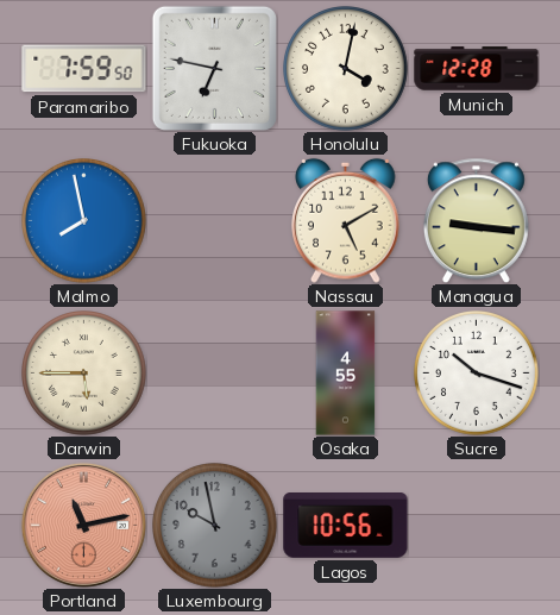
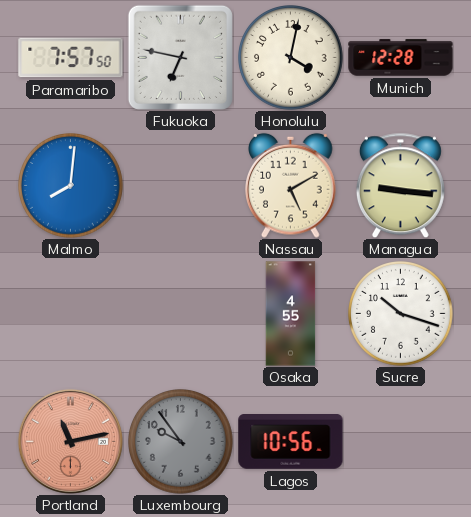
Paramaribo: 7:59 -> 7:57
Malmo: 7:58 -> 8:01
Darwin: 5:45 -> none
Luxembourg: 9:58 -> 9:54
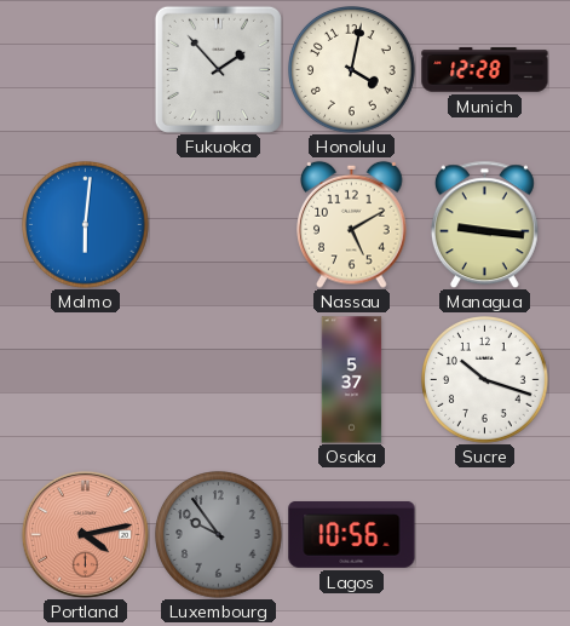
Paramaribo: 7:57 -> none
Fukuoka: 6:47 -> 1:53
Malmo: 8:01 -> 6:01
Osaka: 4:55 -> 5:37
Portland: 11:13 -> 4:13
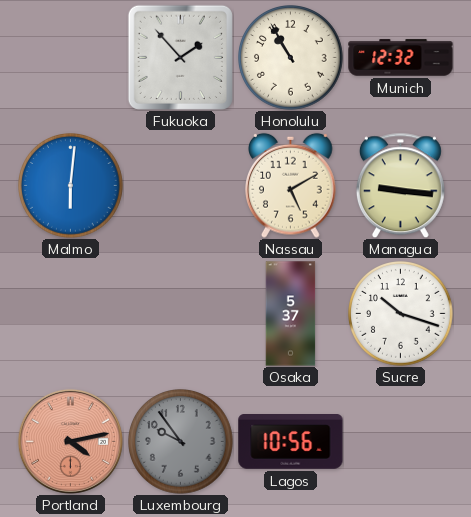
Honolulu: 4:02 -> 10:55
Munich: 12:28 -> 12:32
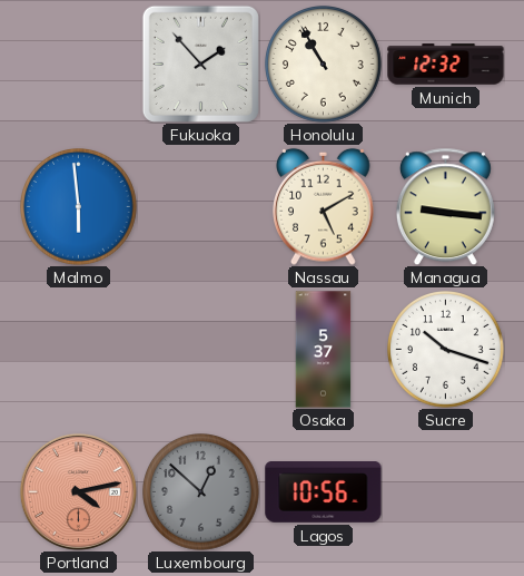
Malmo: 6:01 -> 5:59
Luxembourg: 9:54 -> 12:52
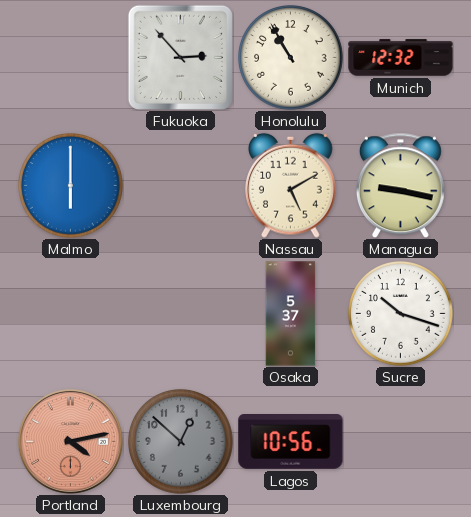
Fukuoka: 1:53 -> 2:53
Malmo: 5:59 -> 6:00
Managua: 9:16 -> 9:17
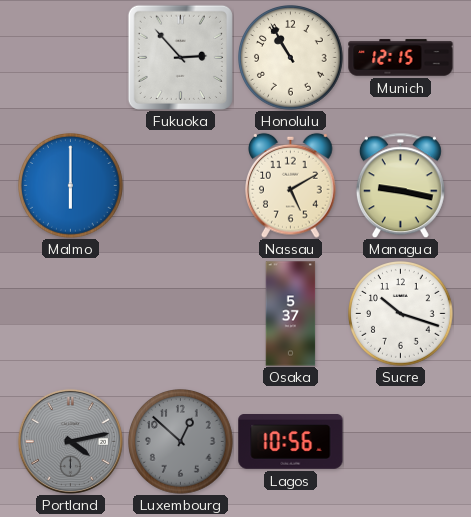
Munich: 12:32 -> 12:15
Portland dial: salmon -> grey
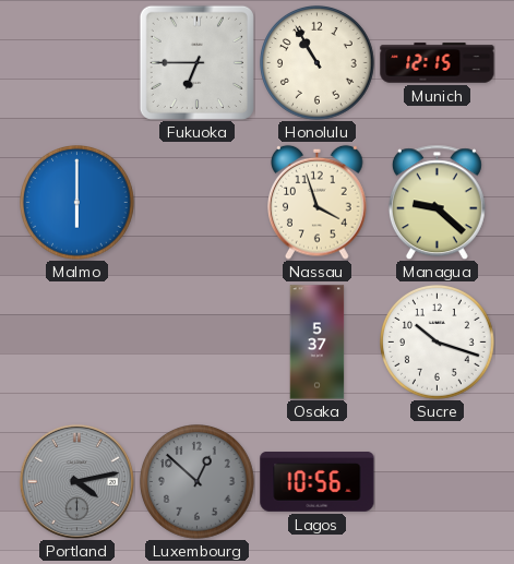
Fukuoka: 2:53 -> 6:45
Nassau: 5:10 -> 3:57
Managua: 9:17 -> 9:22
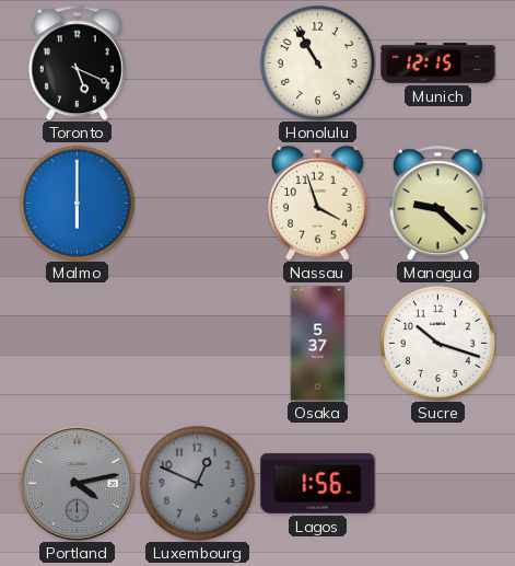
Toronto: none -> 5:19
Fukuoka: 6:45 -> none
Luxembourg: 12:52 -> 12:49
Lagos: 10:56 -> 1:56
